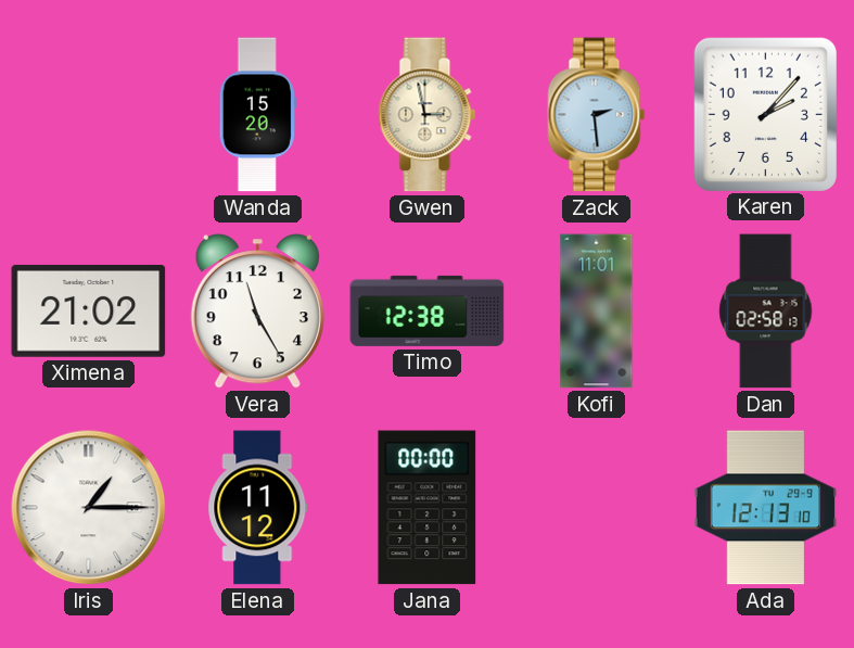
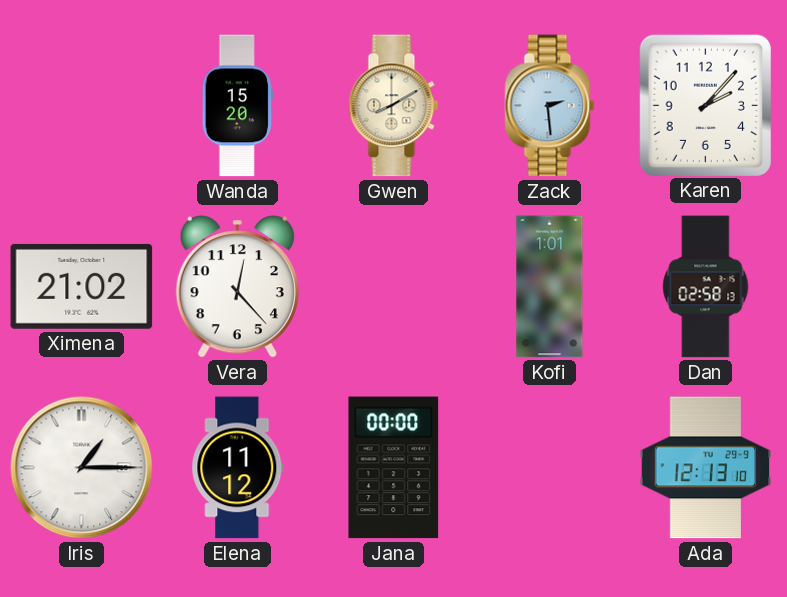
Gwen: 2:58 -> 8:10
Vera: 11:25 -> 12:23
Timo: 12:38 -> none
Kofi: 11:01 -> 1:01
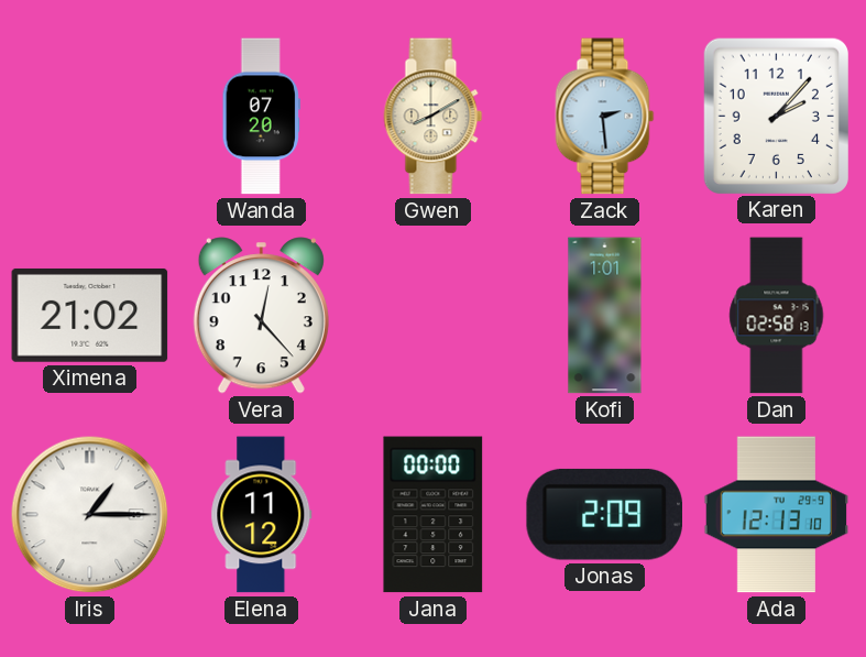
Wanda: 15:20 -> 07:20
Jonas: none -> 2:09
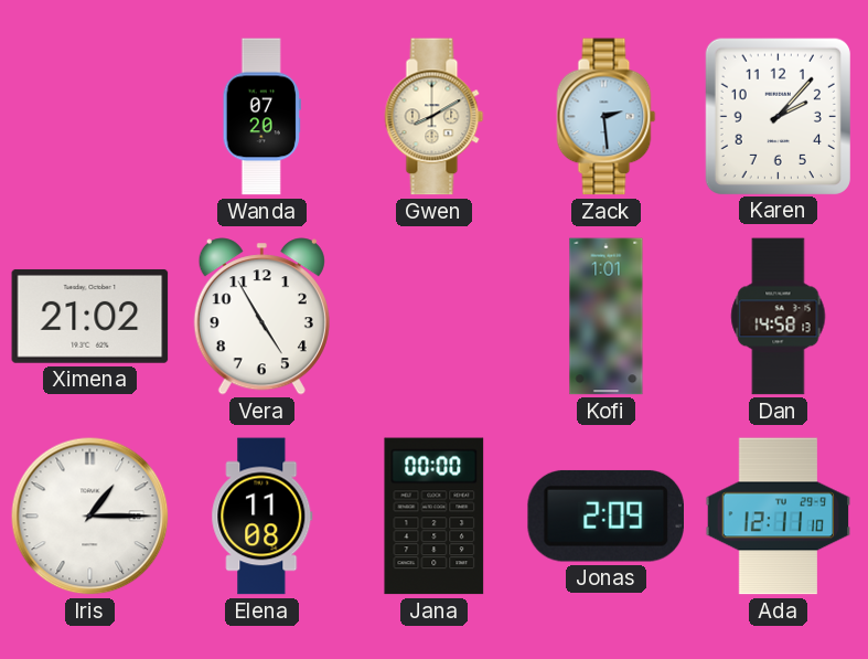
Vera: 12:23 -> 4:55
Dan: 02:58 -> 14:58
Elena: 11:12 -> 11:08
Ada: 12:13 -> 12:11
